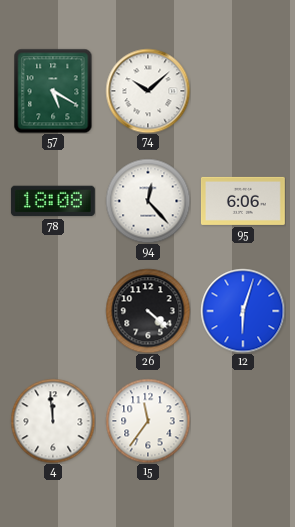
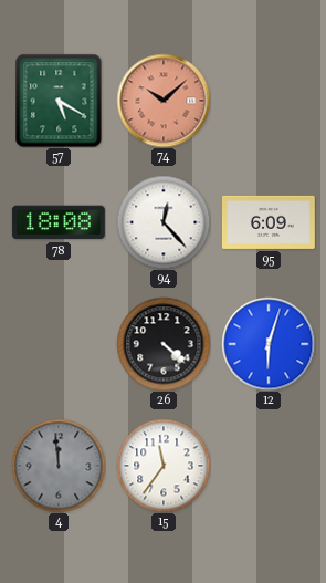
74 dial: white -> salmon
95: 6:06 -> 6:09
4 dial: white -> grey
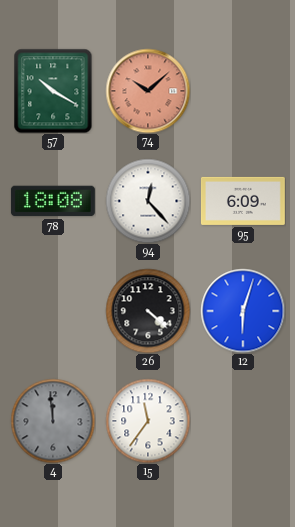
57: 5:20 -> 10:20
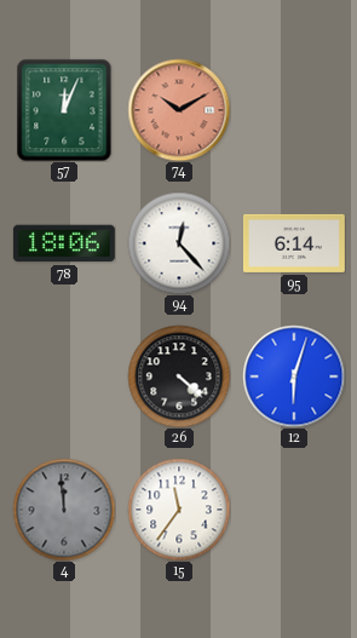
57: 10:20 -> 12:04
74: 10:08 -> 10:10
78: 18:08 -> 18:06
95: 6:09 -> 6:14
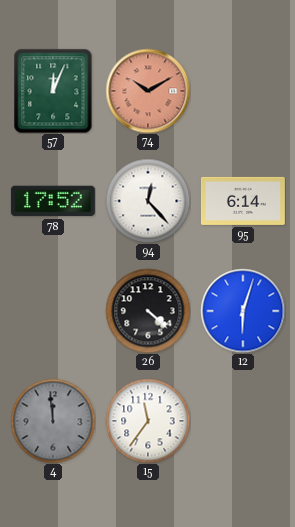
78: 18:06 -> 17:52
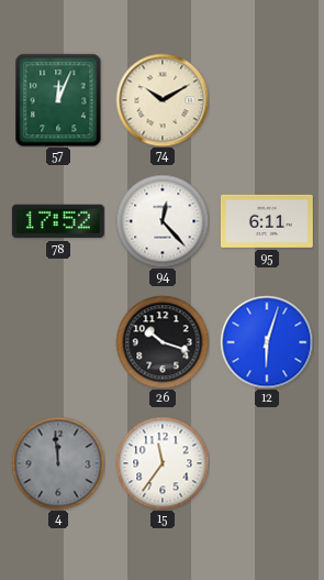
74 dial: salmon -> cream
95: 6:14 -> 6:11
26: 4:22 -> 10:18
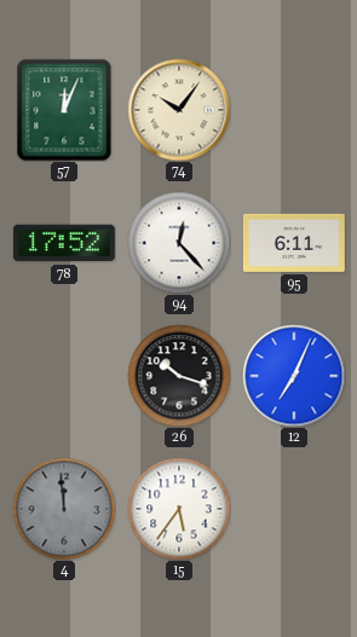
74: 10:10 -> 10:06
12: 6:03 -> 7:04
15: 11:36 -> 5:36
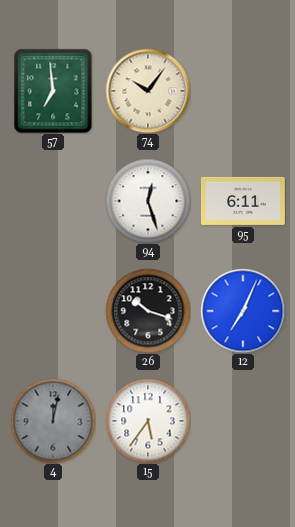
57: 12:04 -> 6:59
78: 17:52 -> none
94: 12:23 -> 12:27
4: 11:59 -> 12:02
